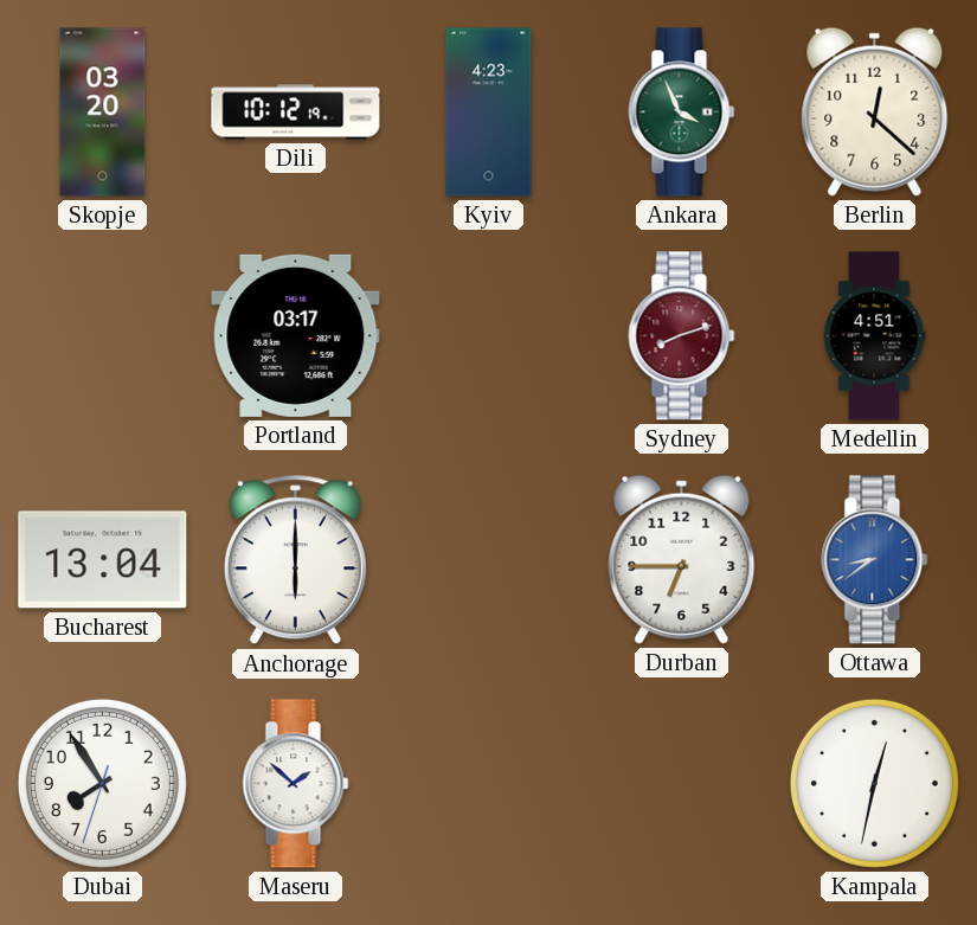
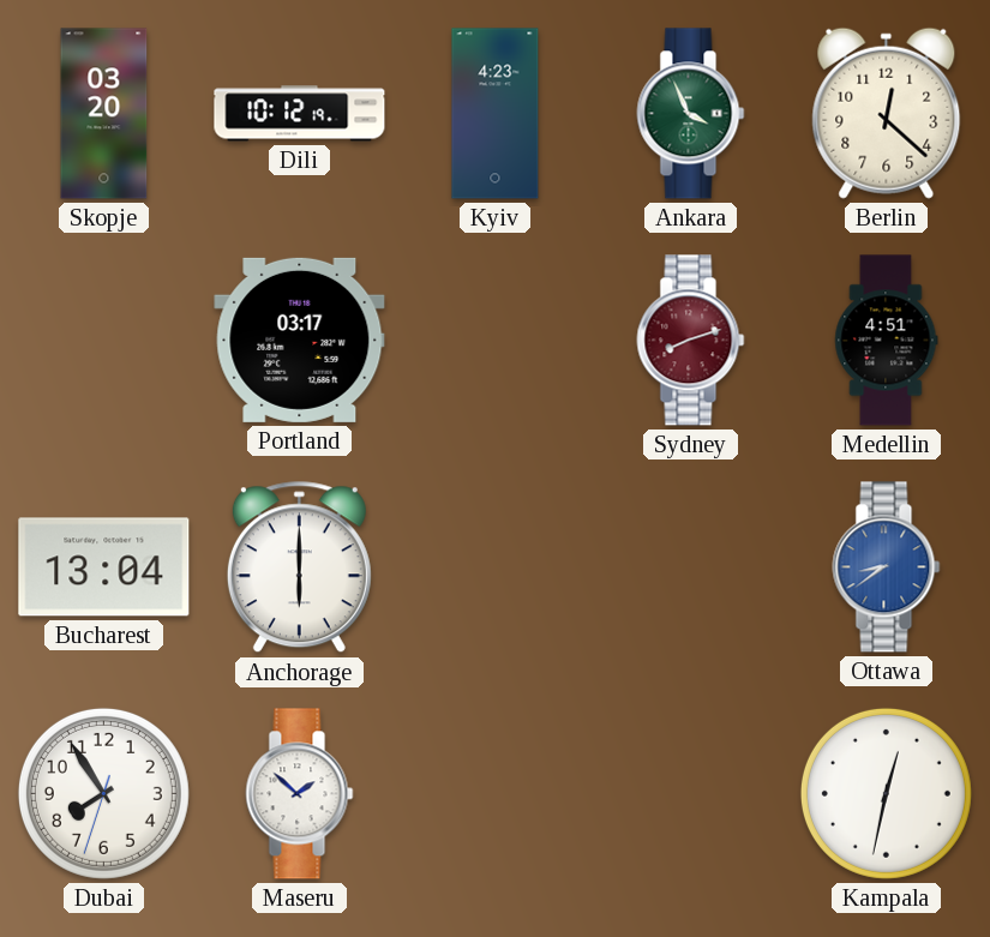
Durban: 6:45 -> none
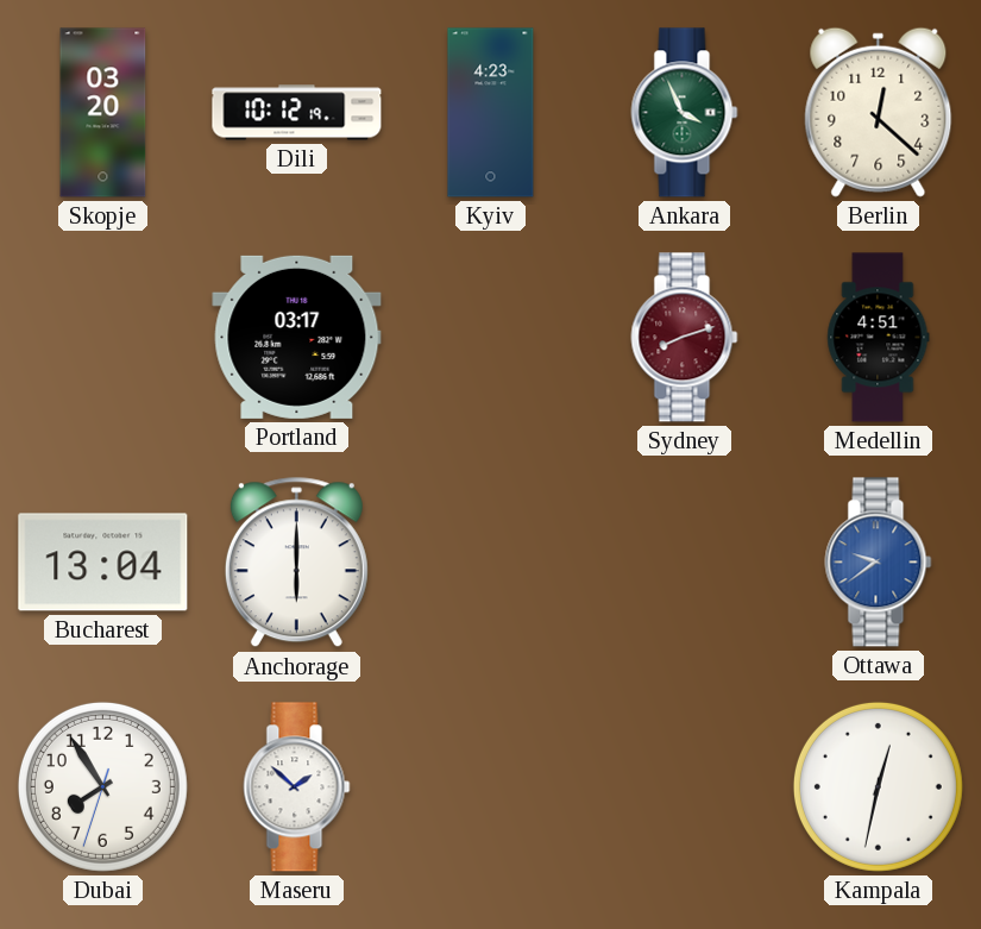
Ottawa: 8:39 -> 9:39
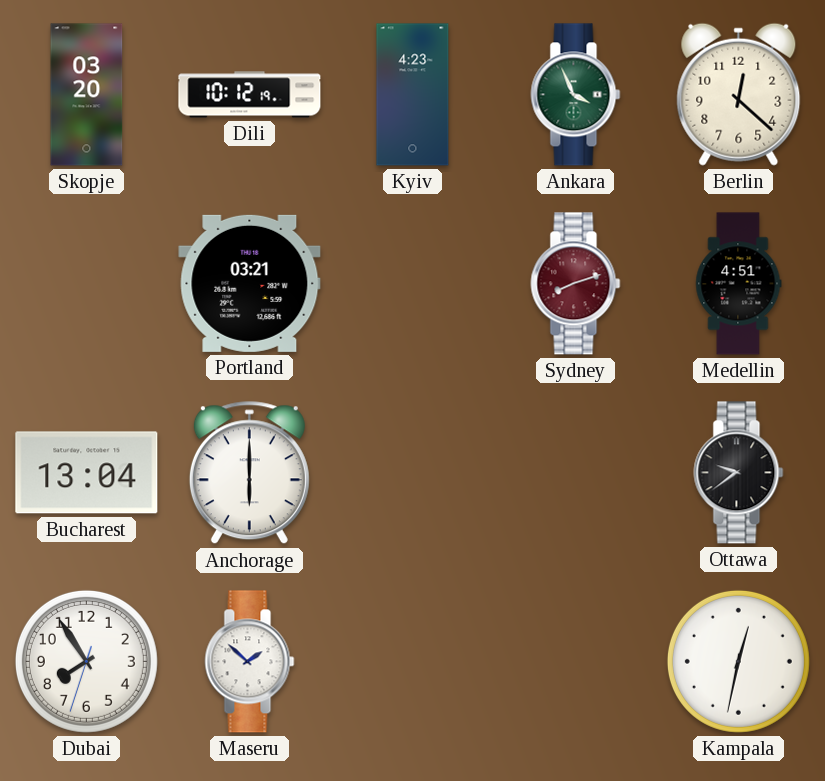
Portland: 03:17 -> 03:21
Ottawa dial: blue -> black
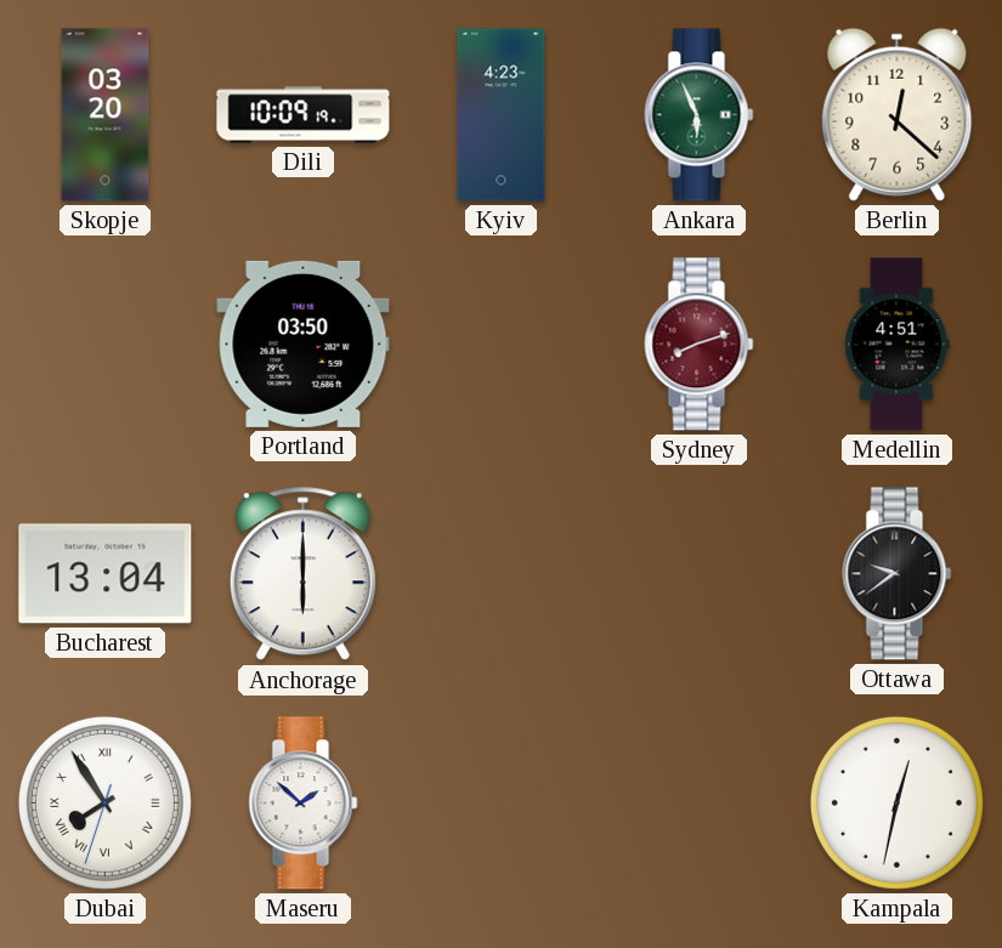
Dili: 10:12 -> 10:09
Ankara: 3:56 -> 5:56
Portland: 03:21 -> 03:50
Dubai numerals: Arabic -> Roman
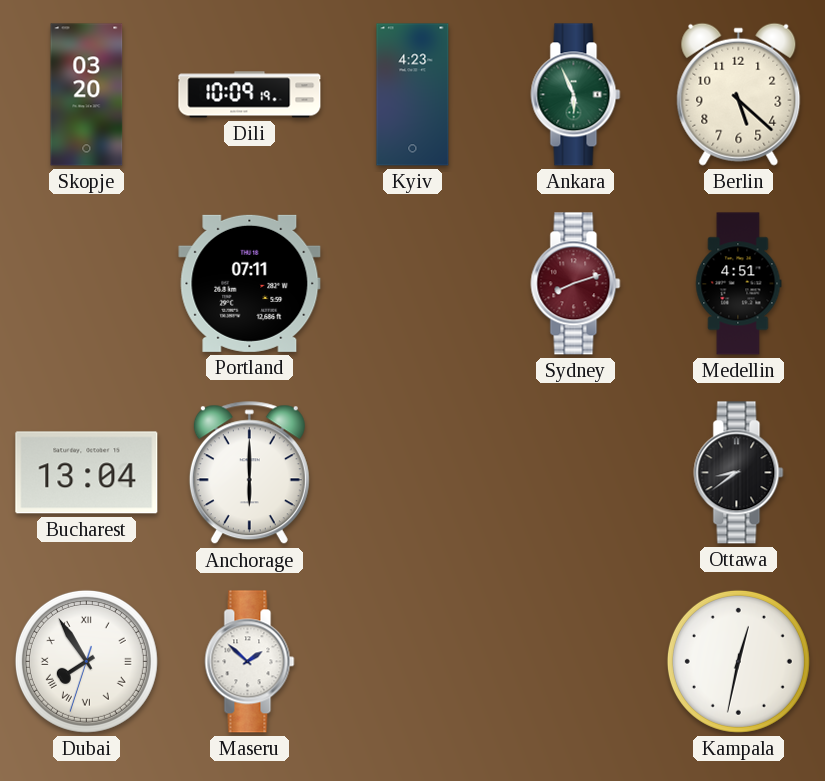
Berlin: 12:22 -> 5:22
Portland: 03:50 -> 07:11
Ottawa: 9:39 -> 8:39
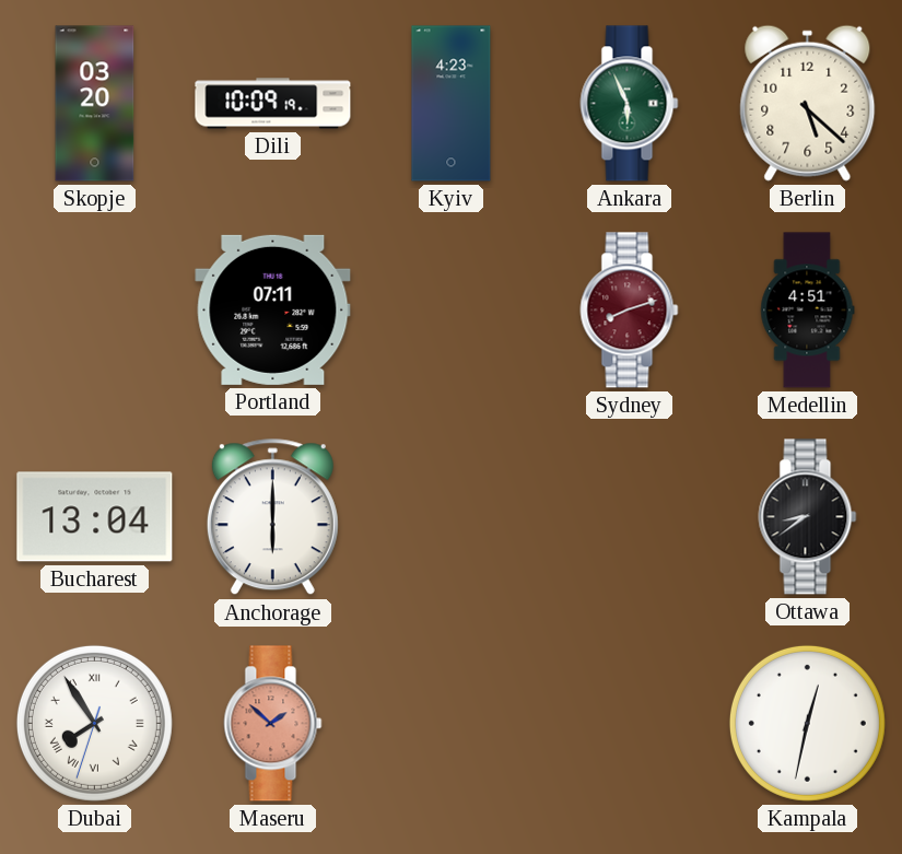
Maseru dial: white -> salmon
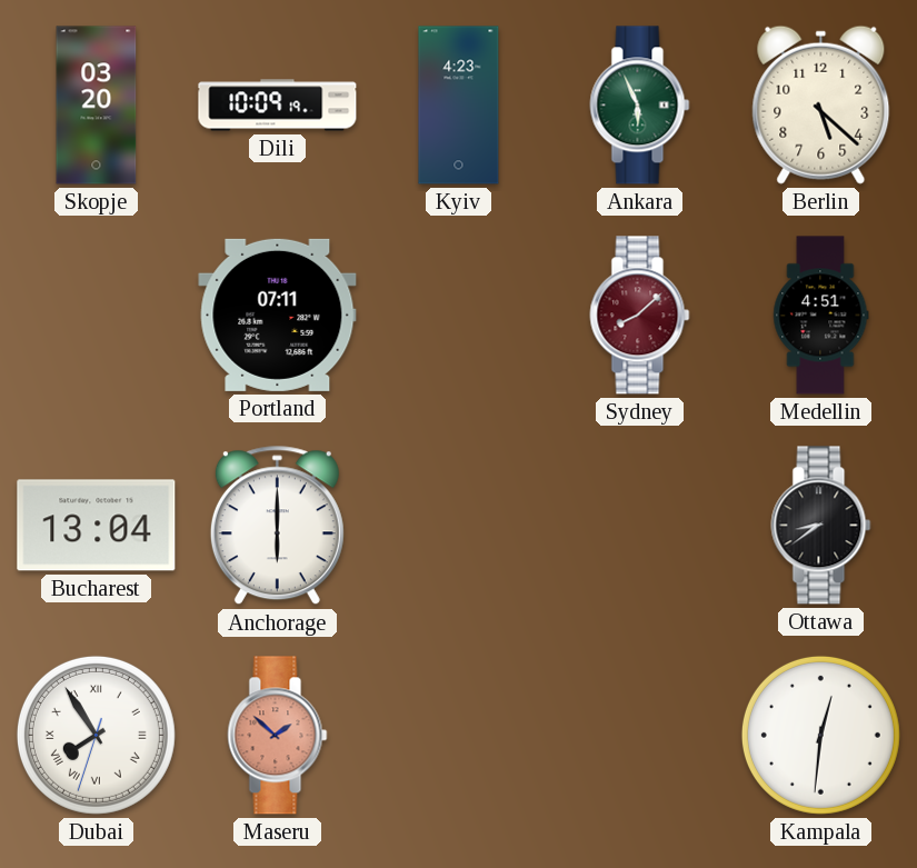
Sydney: 8:12 -> 8:08
Kampala: 12:32 -> 12:31
